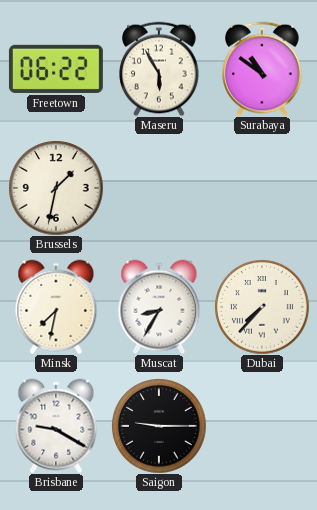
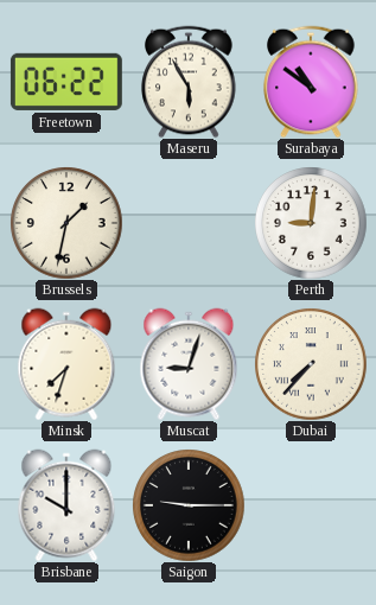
Perth: none -> 9:01
Minsk: 7:32 -> 7:33
Muscat: 8:35 -> 9:03
Brisbane: 9:20 -> 10:00
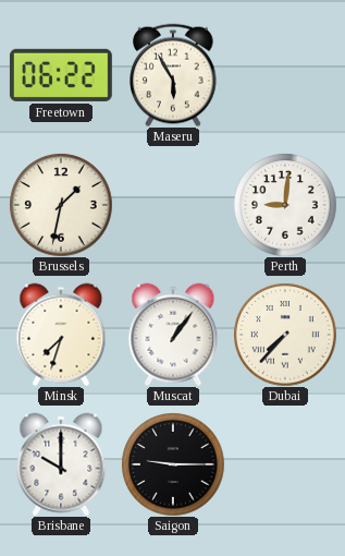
Surabaya: 10:51 -> none
Muscat: 9:03 -> 1:06
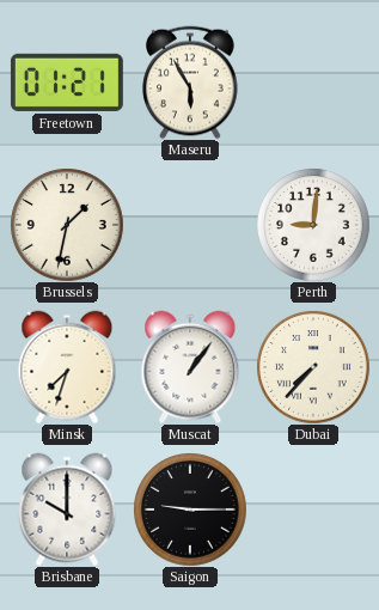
Freetown: 06:22 -> 01:21
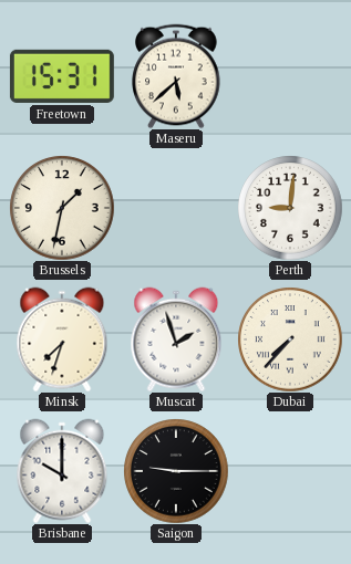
Freetown: 01:21 -> 15:31
Maseru: 5:55 -> 5:38
Muscat: 1:06 -> 1:57
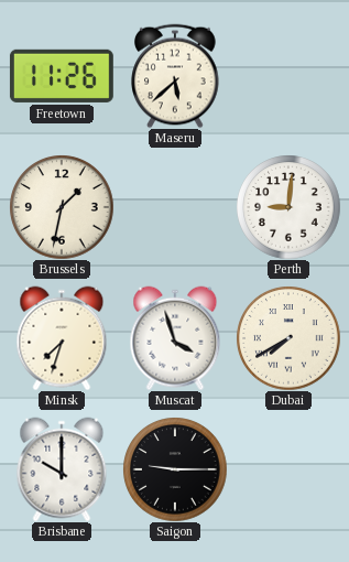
Freetown: 15:31 -> 11:26
Muscat: 1:57 -> 3:57
Dubai: 7:37 -> 7:40
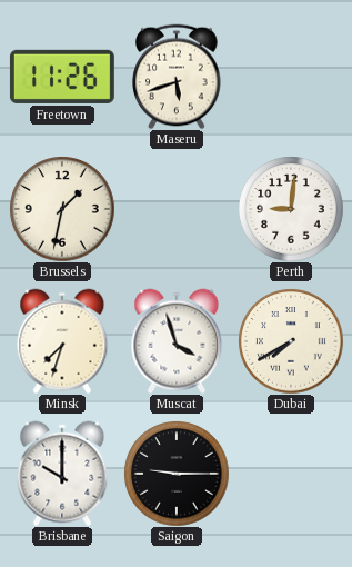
Maseru: 5:38 -> 5:42
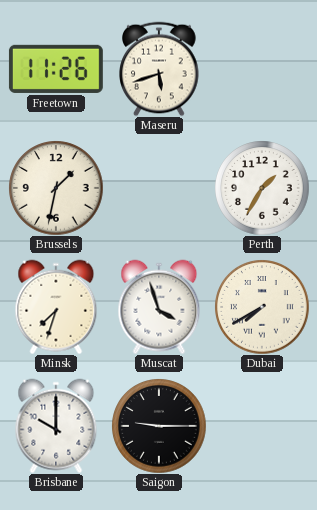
Perth: 9:01 -> 1:35
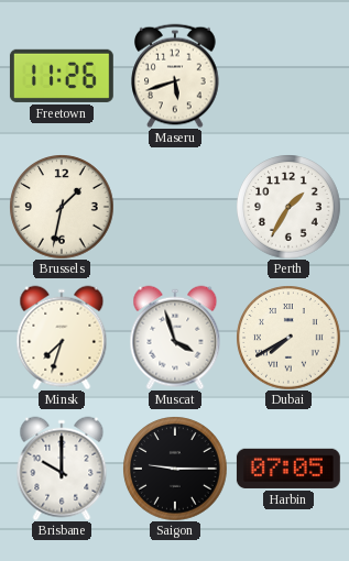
Harbin: none -> 07:05
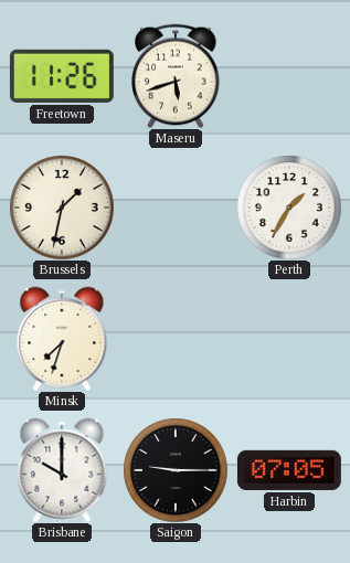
Muscat: 3:57 -> none
Dubai: 7:40 -> none
